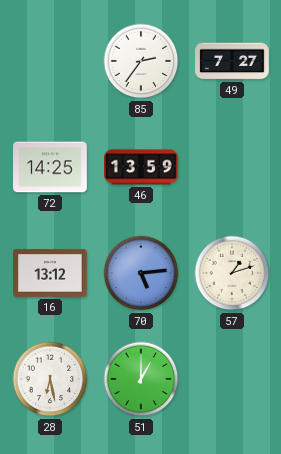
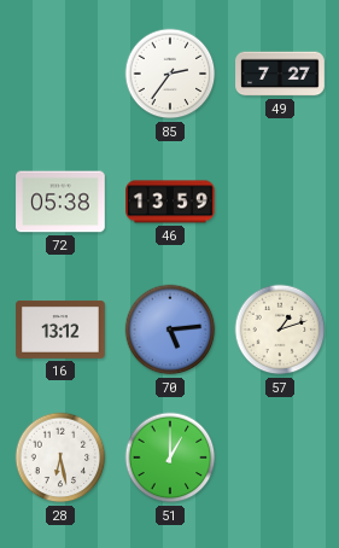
72: 14:25 -> 05:38
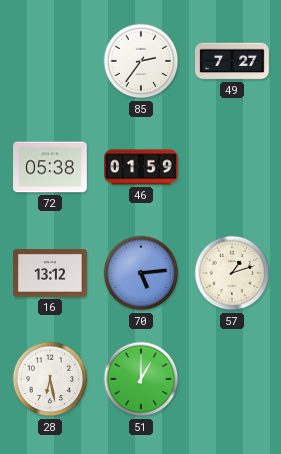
46: 13:59 -> 01:59
